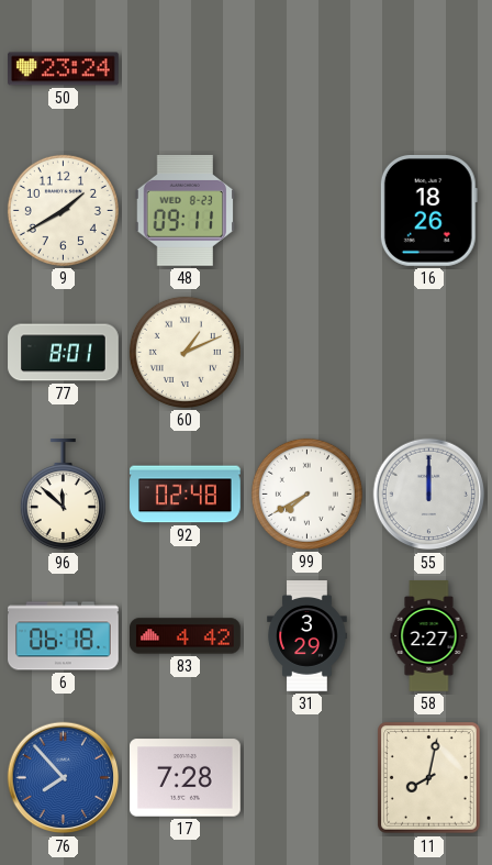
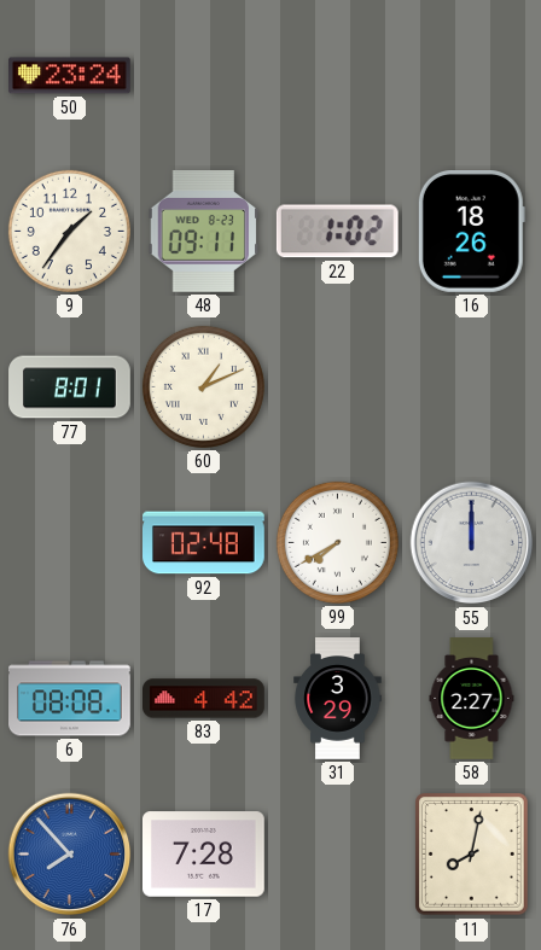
9: 1:40 -> 1:36
22: none -> 1:02
96: 11:52 -> none
6: 06:18 -> 08:08
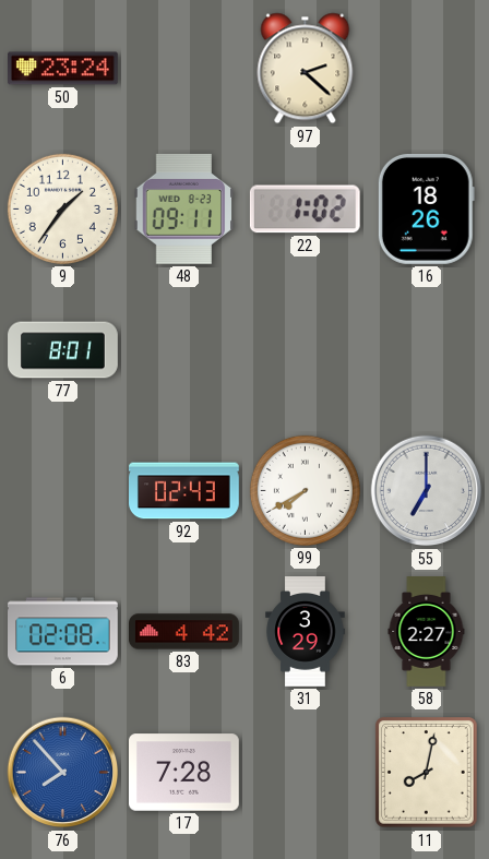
97: none -> 2:22
60: 1:11 -> none
92: 02:48 -> 02:43
55: 12:00 -> 7:00
6: 08:08 -> 02:08
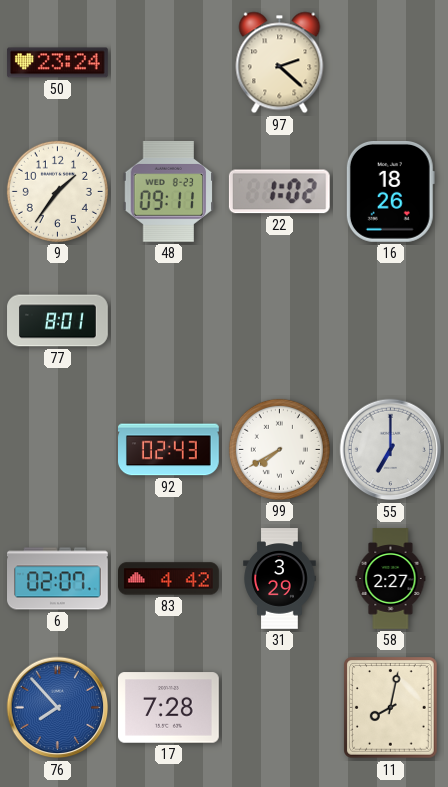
6: 02:08 -> 02:07
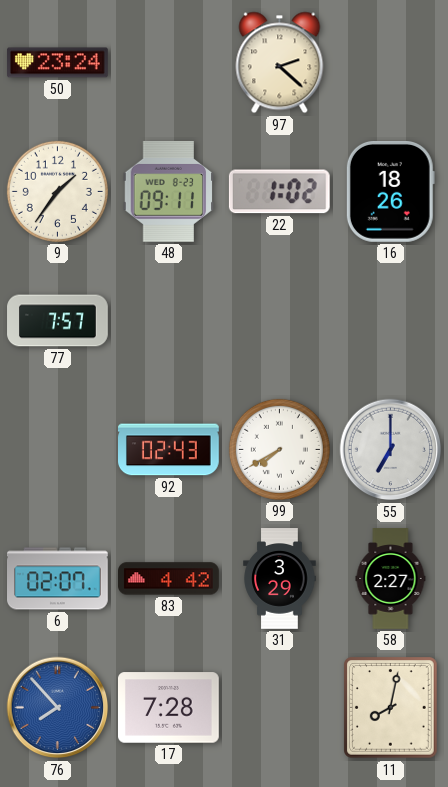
77: 8:01 -> 7:57
